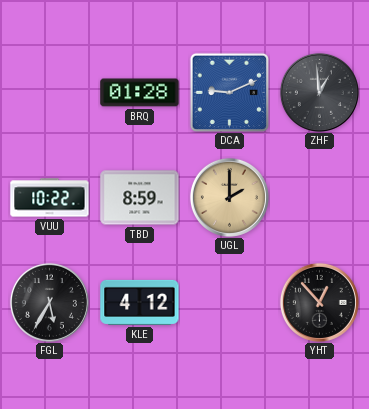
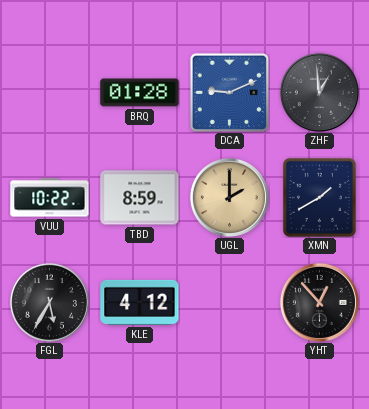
XMN: none -> 1:40
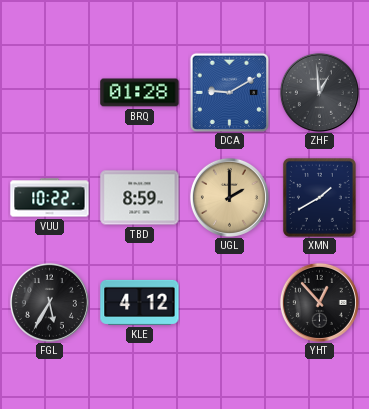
DCA: 9:11 -> 9:10
